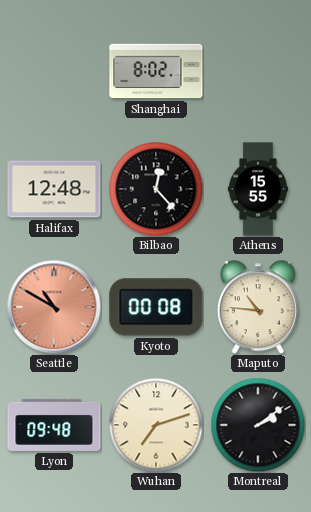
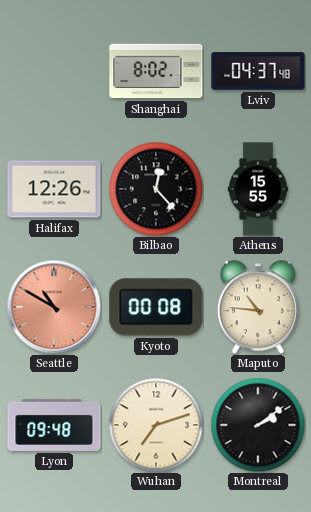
Lviv: none -> 04:37
Halifax: 12:48 -> 12:26
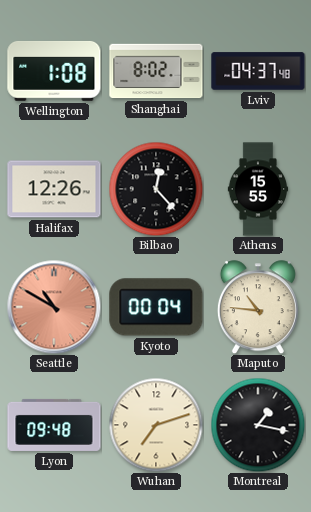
Wellington: none -> 1:08
Kyoto: 00:08 -> 00:04
Montreal: 2:09 -> 1:17
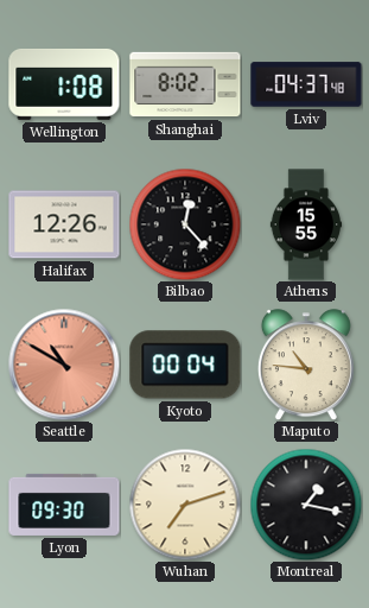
Lyon: 09:48 -> 09:30
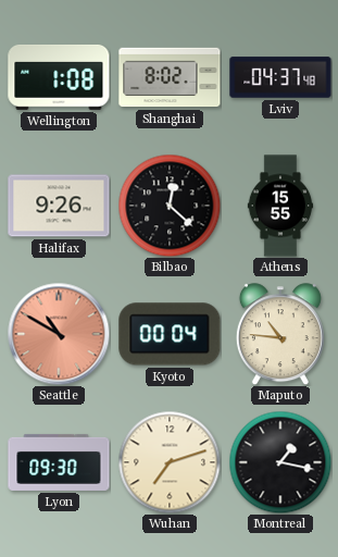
Halifax: 12:26 -> 9:26
Bilbao: 12:23 -> 12:22
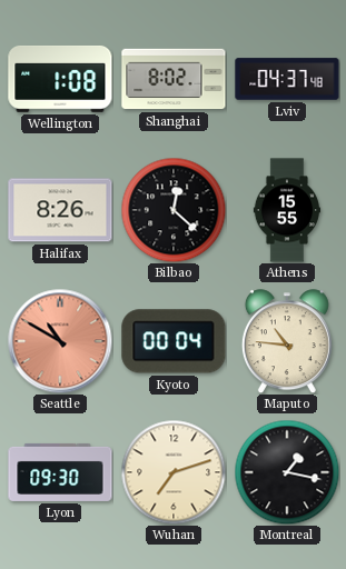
Halifax: 9:26 -> 8:26
